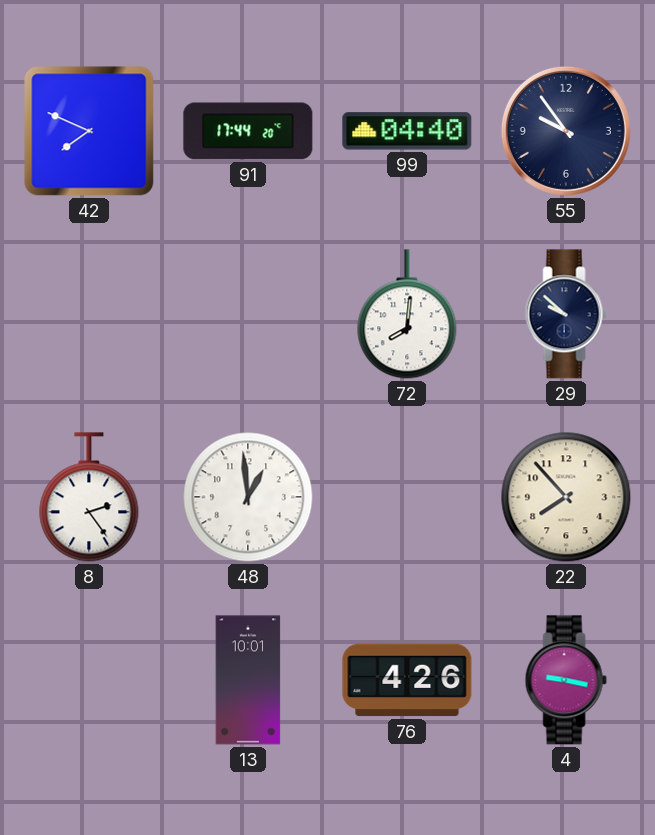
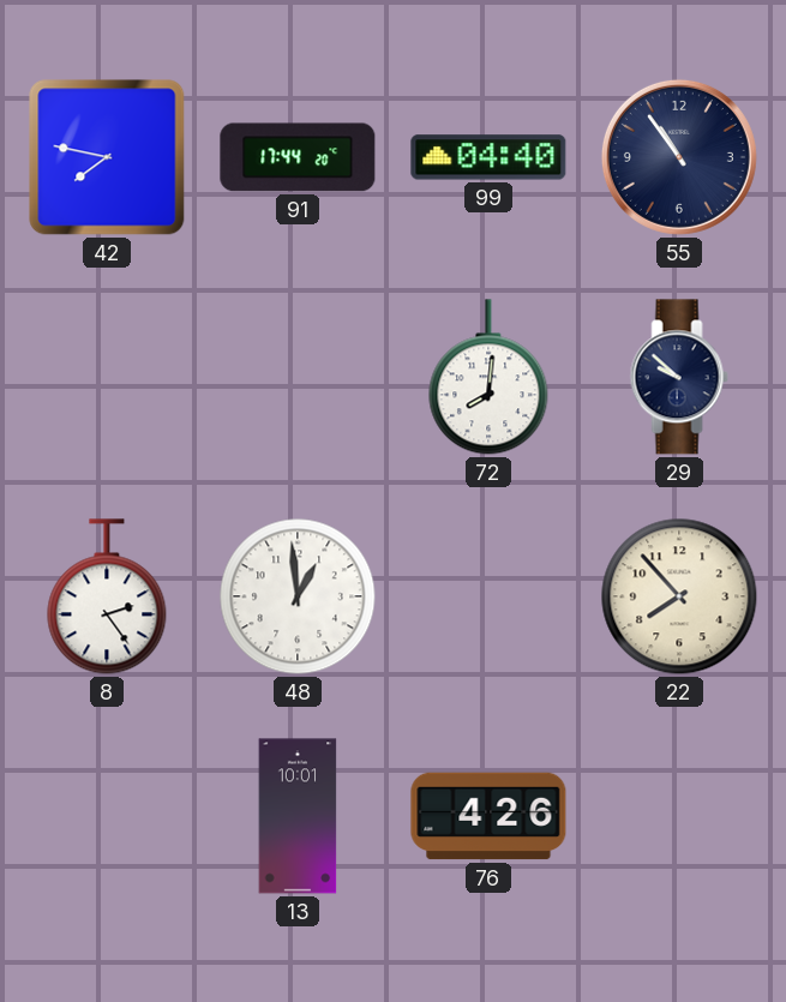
42: 7:49 -> 7:47
55: 9:54 -> 10:54
4: 9:17 -> none
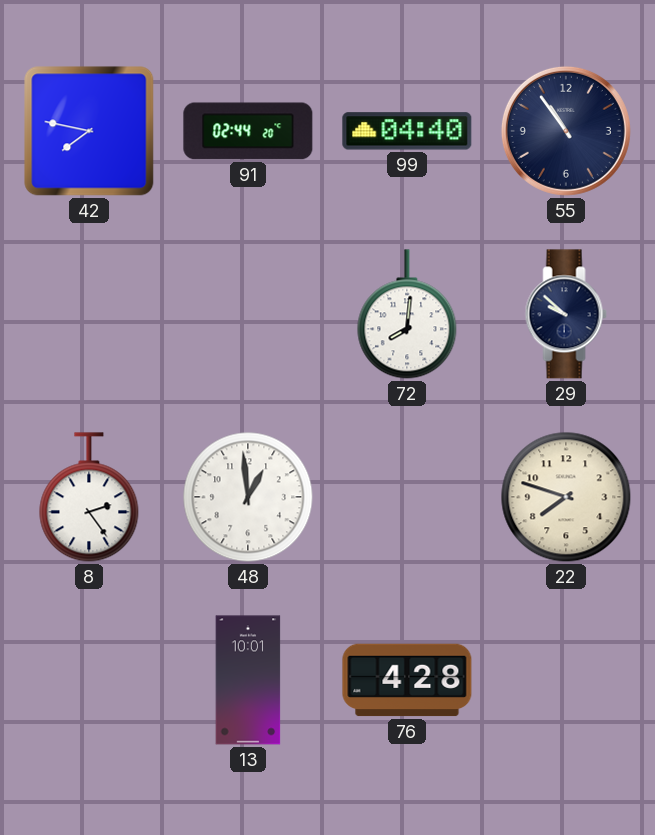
91: 17:44 -> 02:44
22: 7:53 -> 7:48
76: 4:26 -> 4:28
